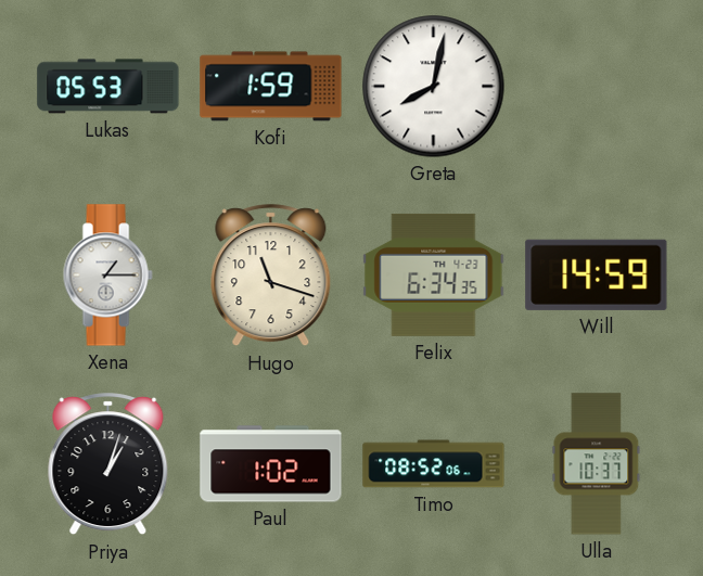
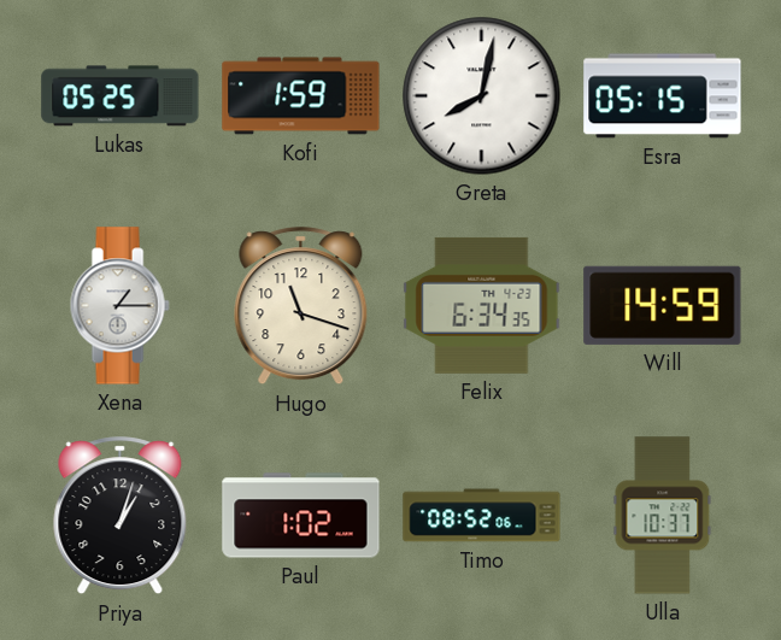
Lukas: 05:53 -> 05:25
Esra: none -> 05:15
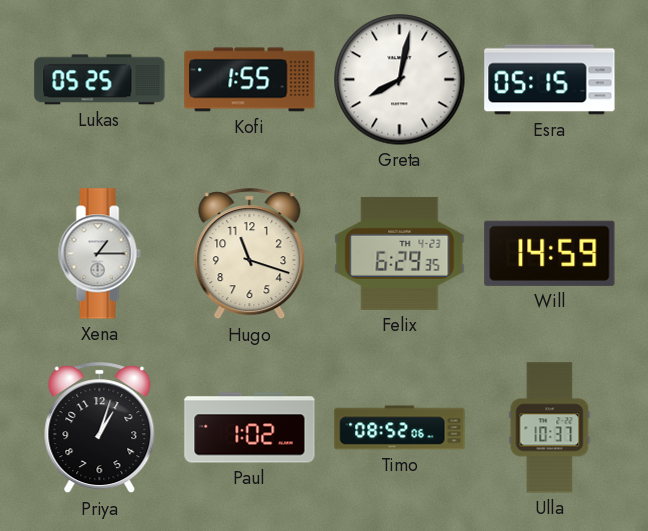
Kofi: 1:59 -> 1:55
Felix: 6:34 -> 6:29
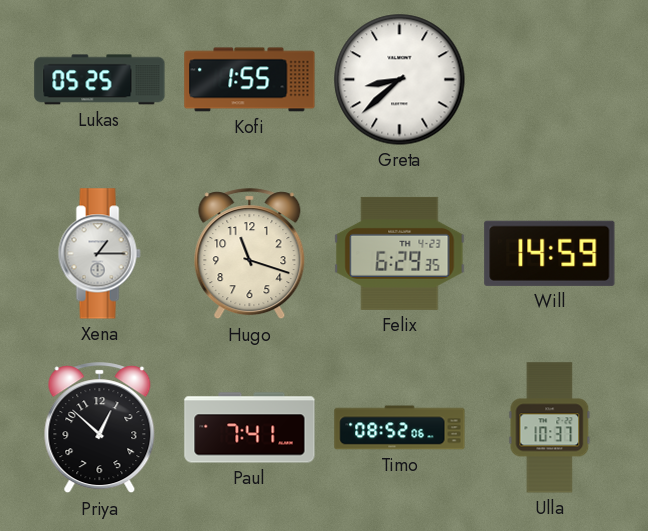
Greta: 8:02 -> 8:38
Esra: 05:15 -> none
Priya: 1:03 -> 12:52
Paul: 1:02 -> 7:41
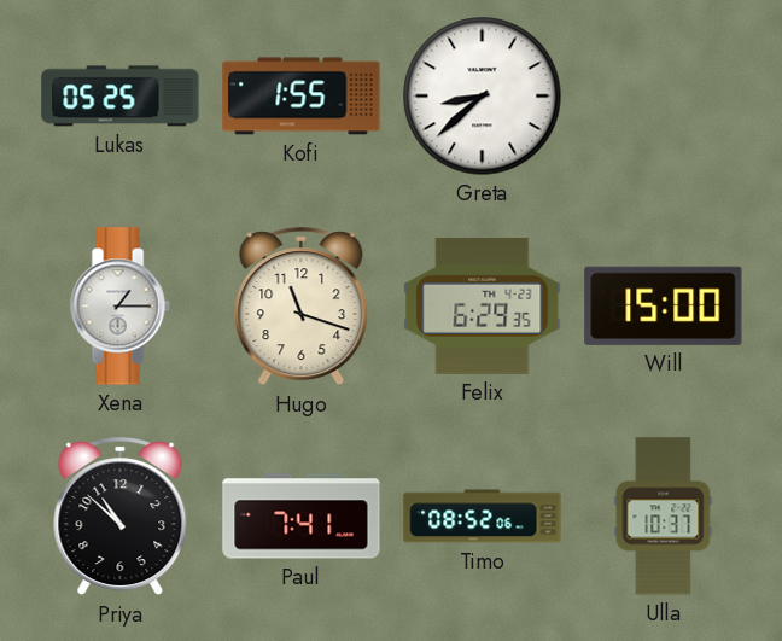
Will: 14:59 -> 15:00
Priya: 12:52 -> 10:52
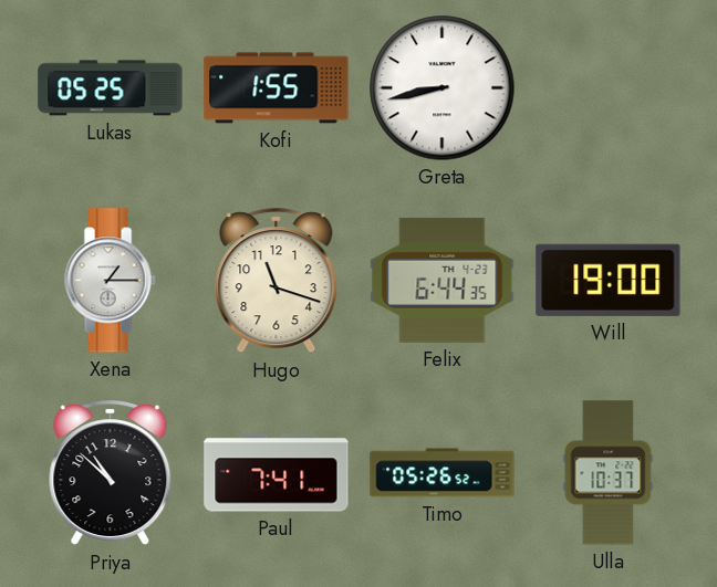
Greta: 8:38 -> 8:43
Felix: 6:29 -> 6:44
Will: 15:00 -> 19:00
Timo: 08:52 -> 05:26
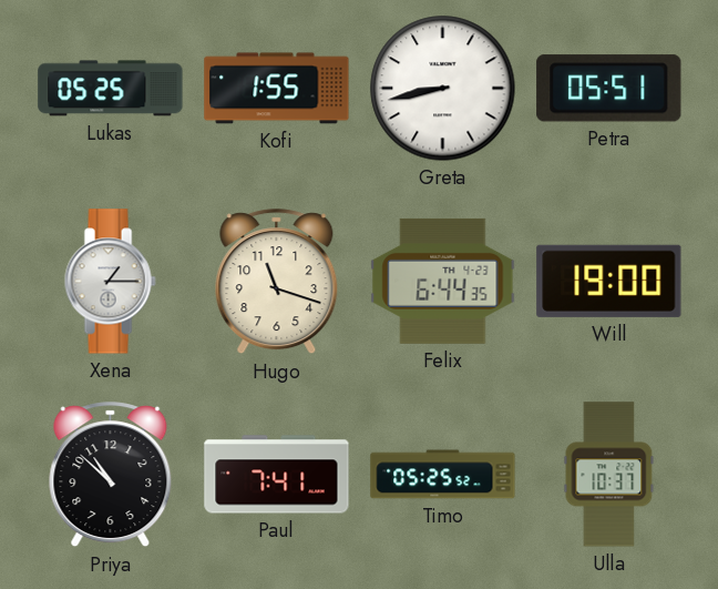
Petra: none -> 05:51
Timo: 05:26 -> 05:25
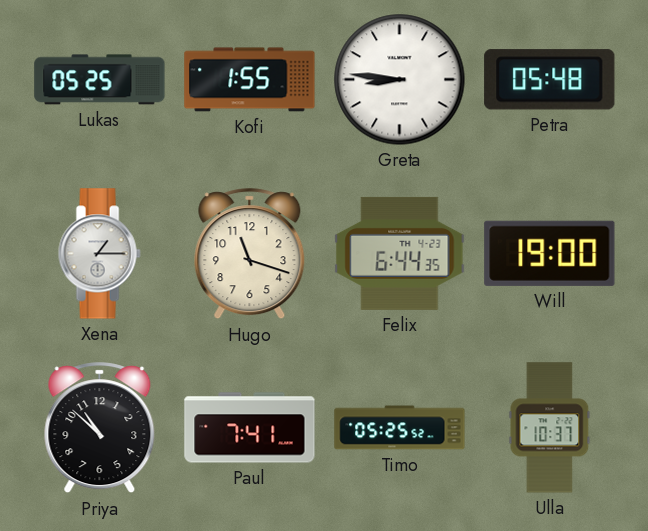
Greta: 8:43 -> 8:46
Petra: 05:51 -> 05:48
